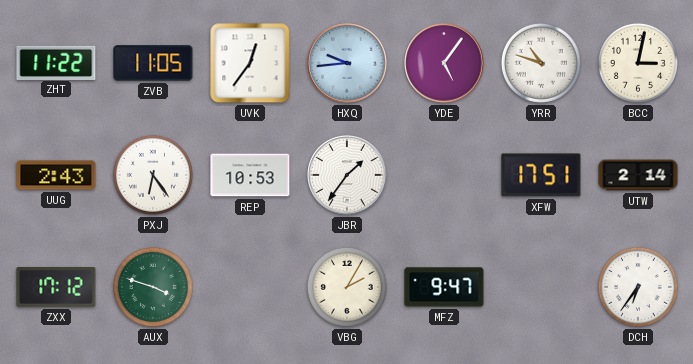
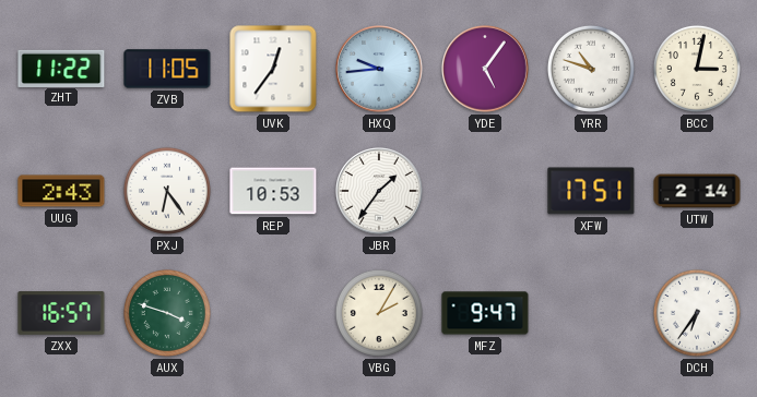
ZXX: 17:12 -> 16:57
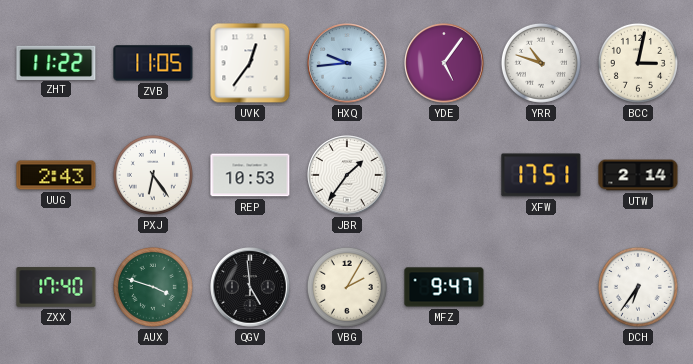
ZXX: 16:57 -> 17:40
QGV: none -> 4:59
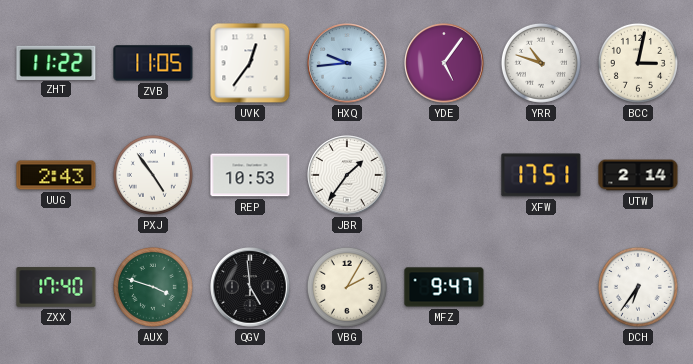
PXJ: 6:24 -> 4:54
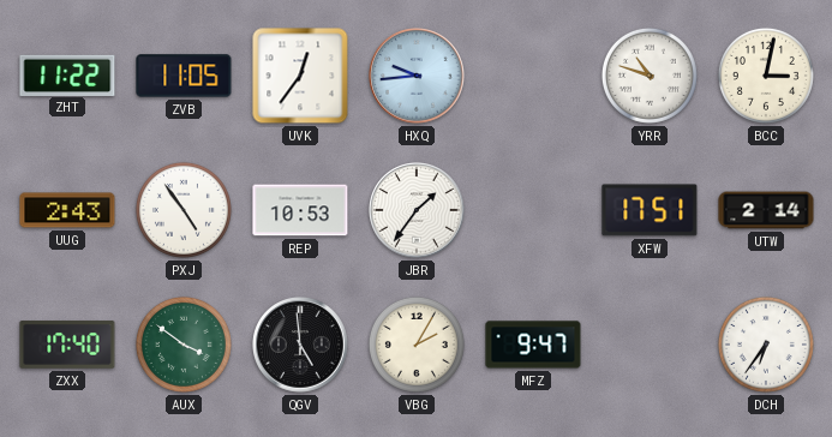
YDE: 5:06 -> none
AUX: 3:48 -> 3:51
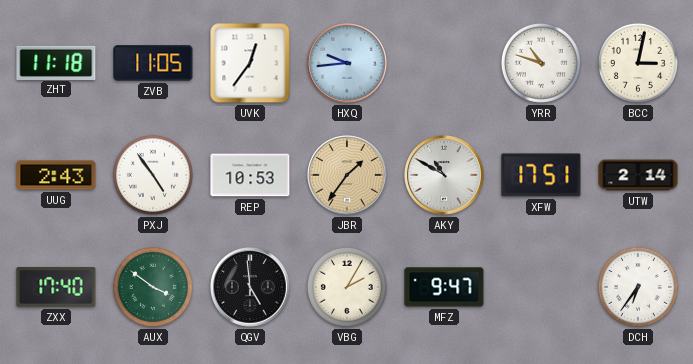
ZHT: 11:22 -> 11:18
JBR dial: white -> champagne
AKY: none -> 10:50
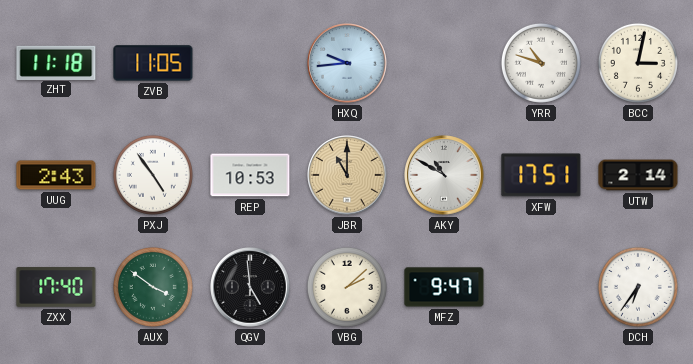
UVK: 12:36 -> none
JBR: 1:36 -> 11:00
VBG: 2:05 -> 2:08
